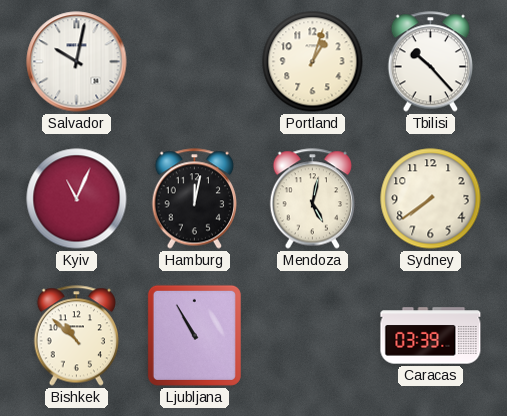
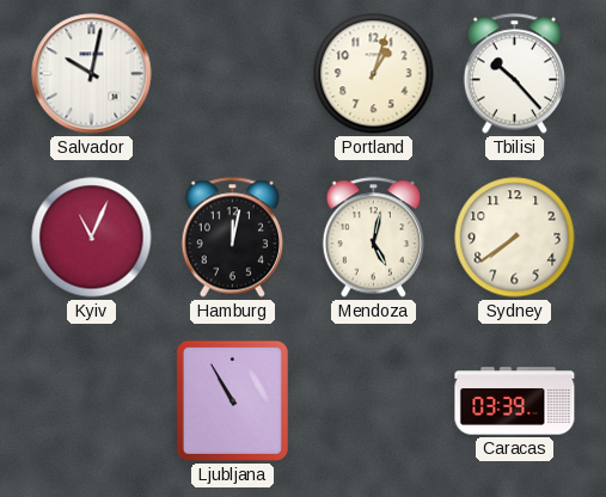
Bishkek: 10:52 -> none
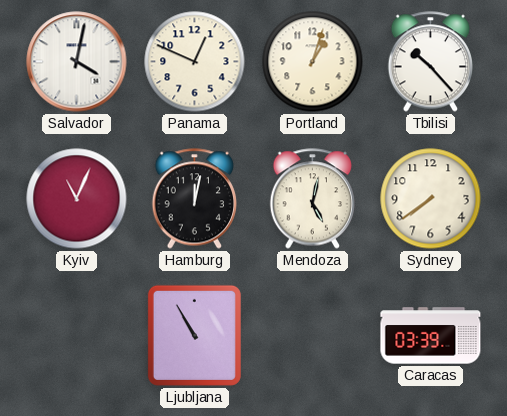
Salvador: 10:02 -> 4:02
Panama: none -> 12:49
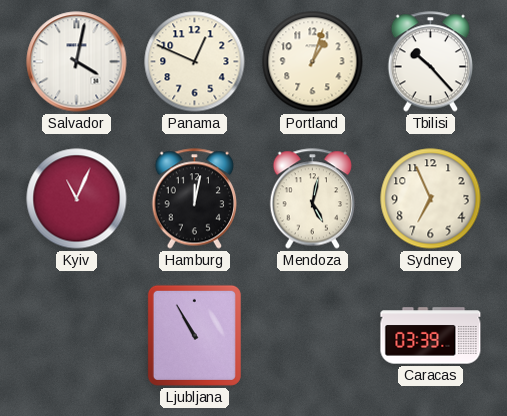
Sydney: 7:39 -> 6:56
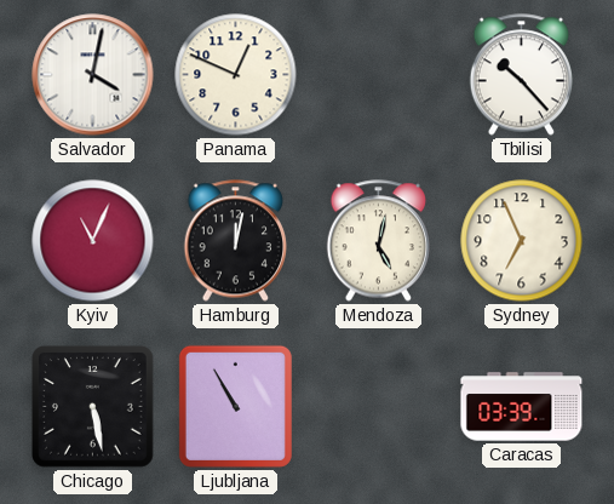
Portland: 1:03 -> none
Chicago: none -> 5:28
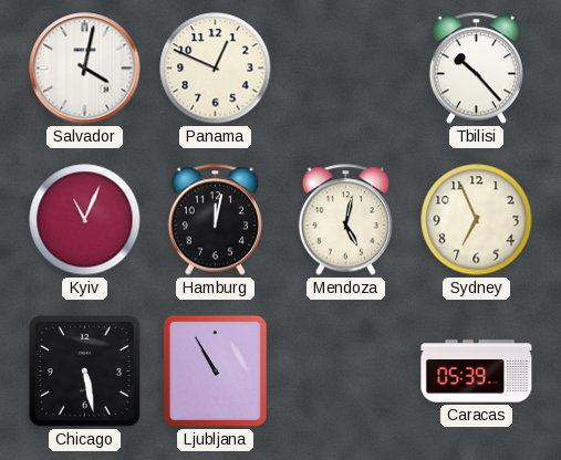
Caracas: 03:39 -> 05:39
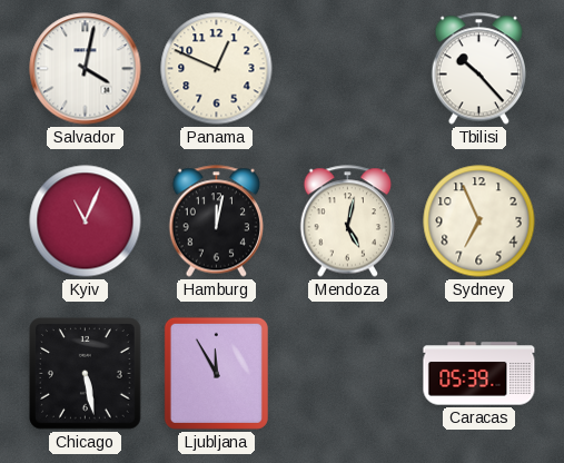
Ljubljana: 10:55 -> 11:55
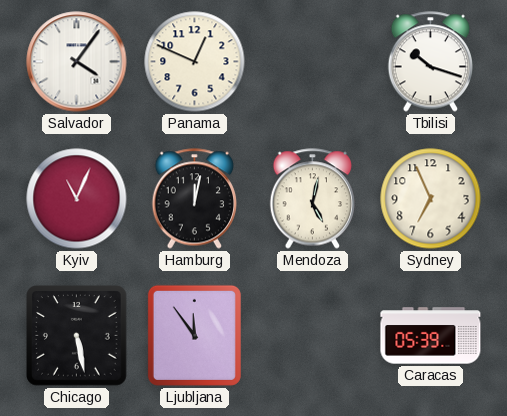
Salvador: 4:02 -> 4:06
Tbilisi: 10:23 -> 10:18
Ljubljana: 11:55 -> 11:54
